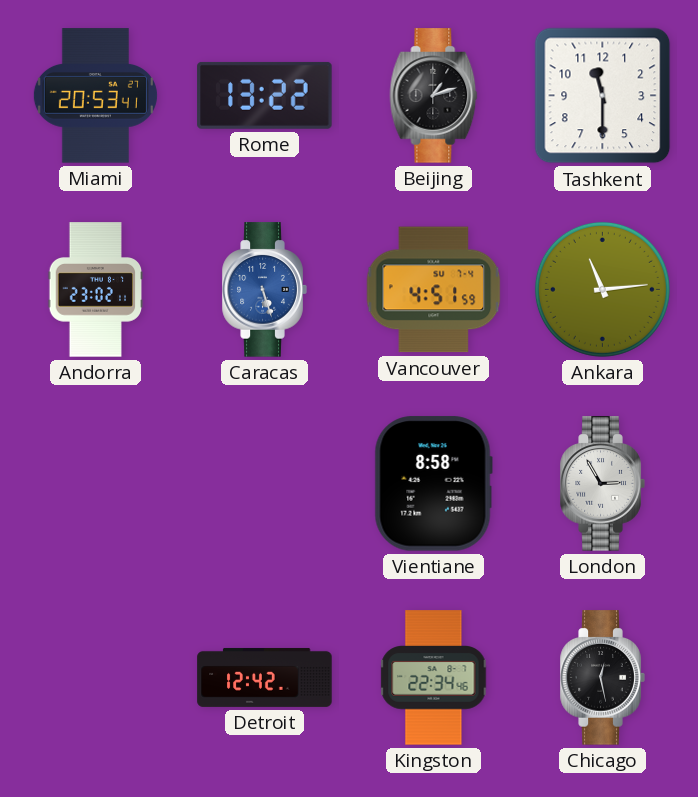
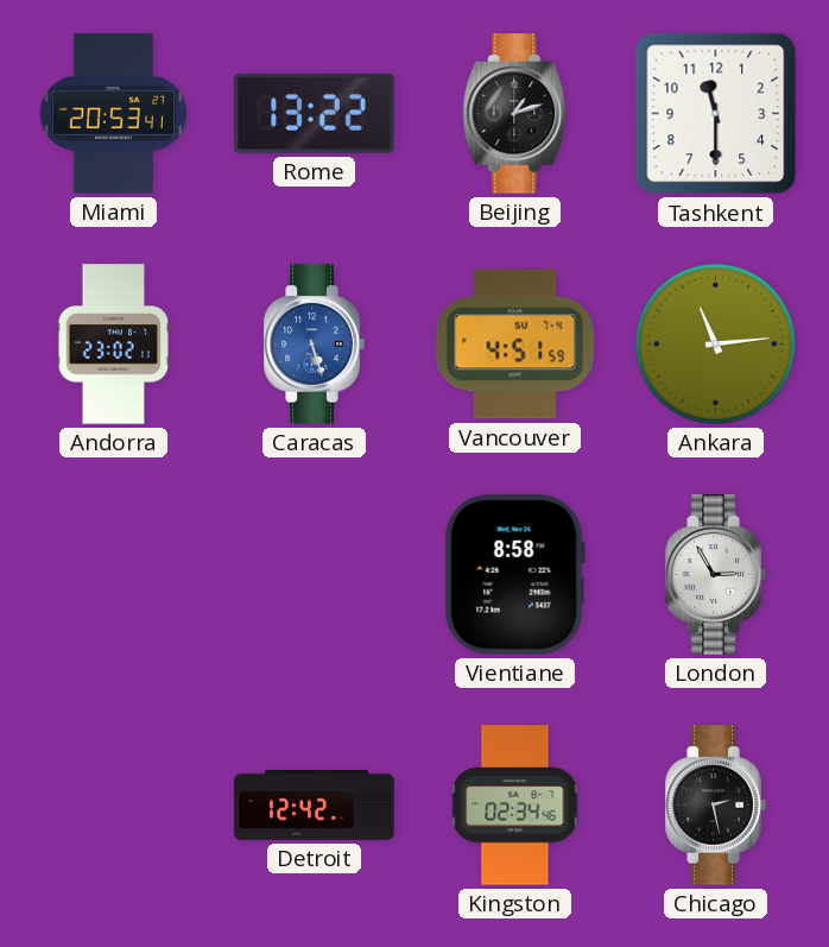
Kingston: 22:34 -> 02:34
Chicago: 12:28 -> 2:28
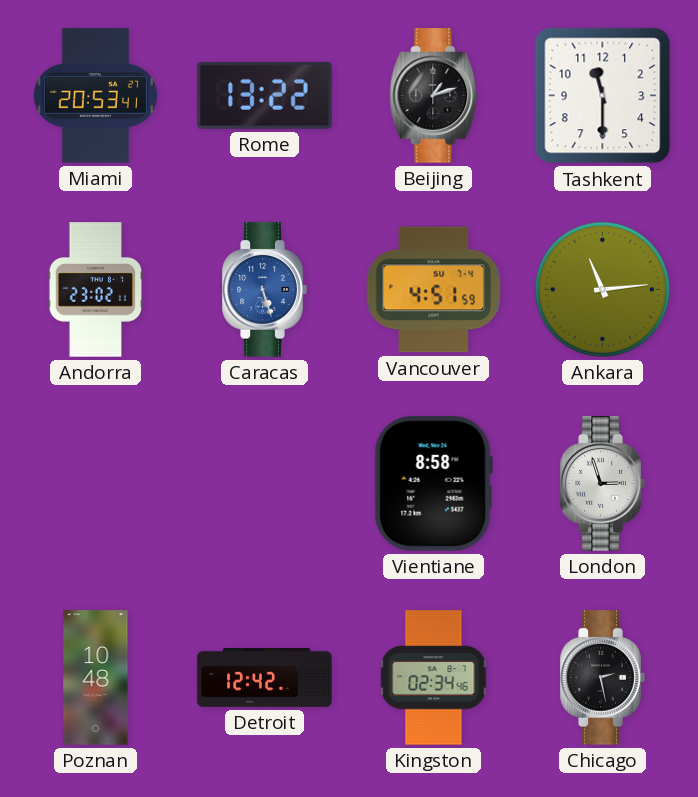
London: 2:55 -> 2:57
Poznan: none -> 10:48
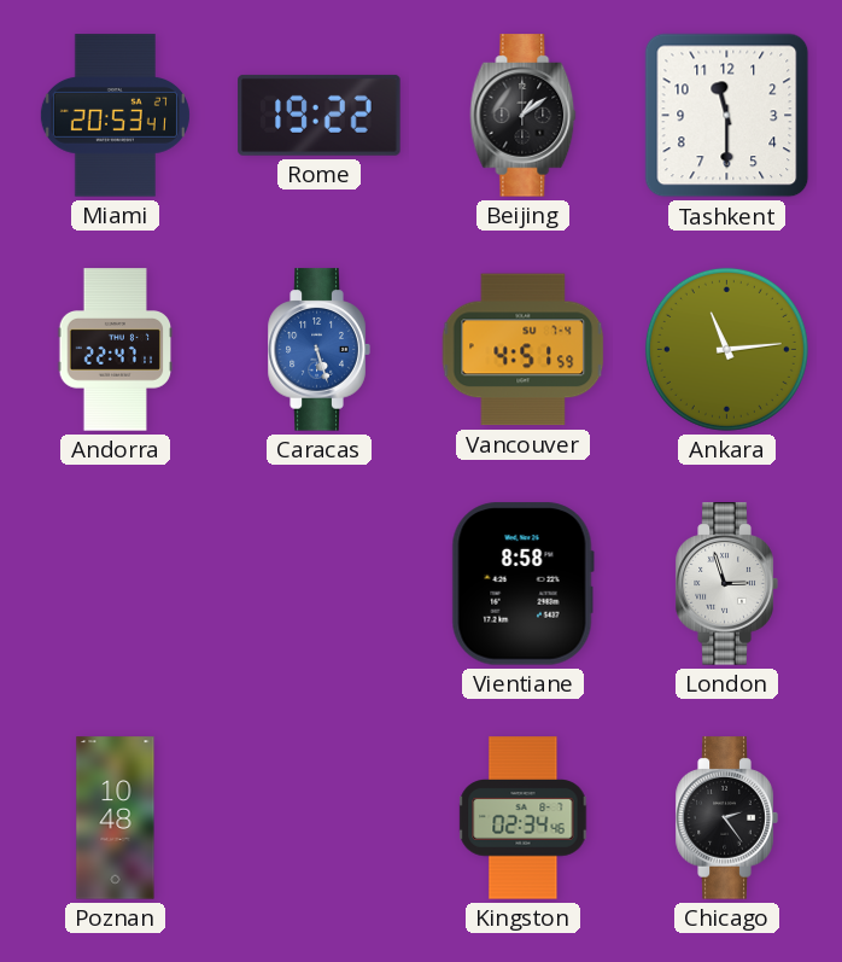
Rome: 13:22 -> 19:22
Beijing: 1:12 -> 1:09
Andorra: 23:02 -> 22:47
Detroit: 12:42 -> none
Chicago: 2:28 -> 2:24
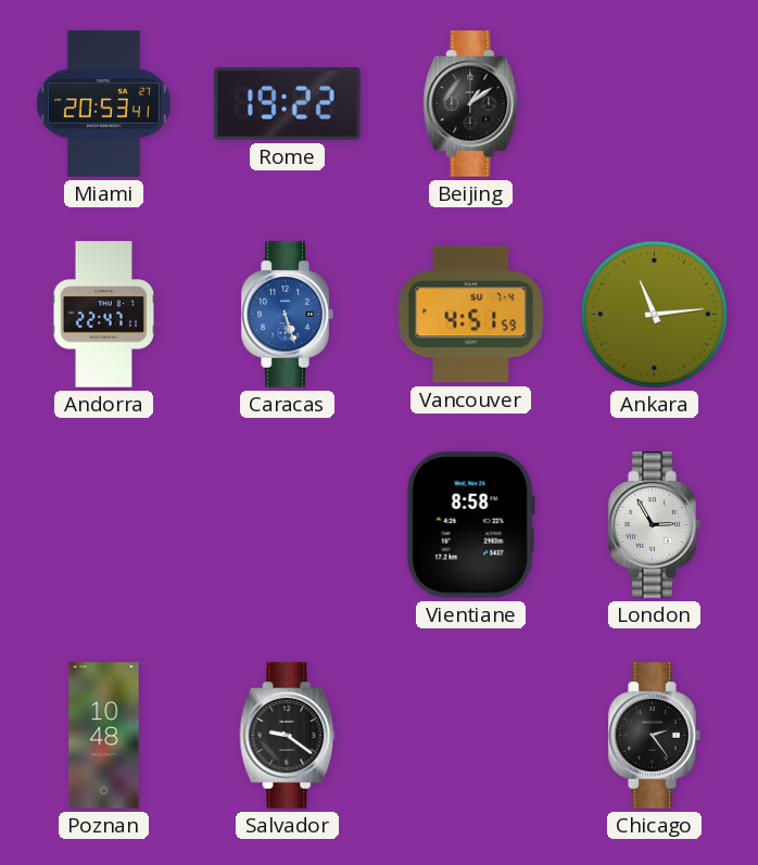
Tashkent: 11:30 -> none
London: 2:57 -> 2:55
Salvador: none -> 9:21
Kingston: 02:34 -> none
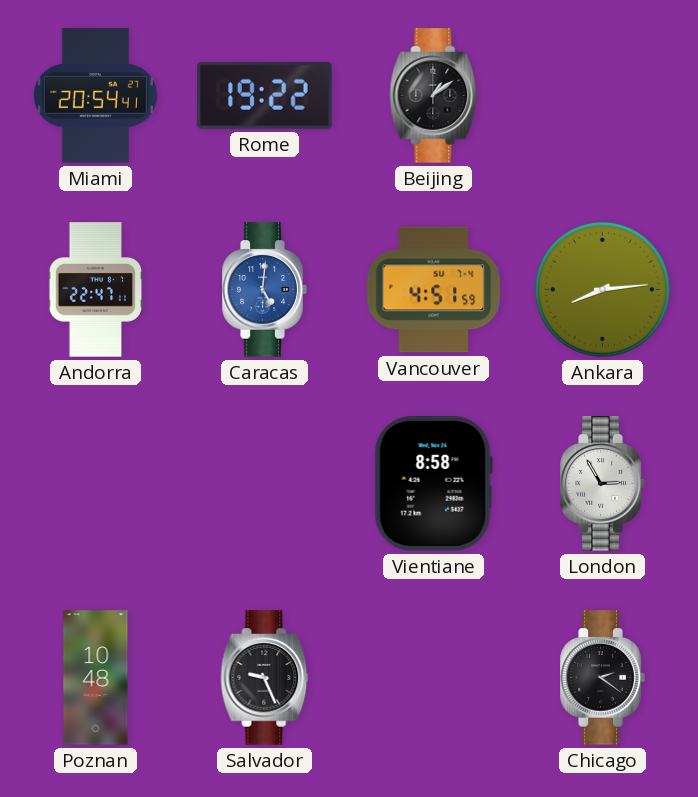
Miami: 20:53 -> 20:54
Caracas: 5:27 -> 5:01
Ankara: 11:14 -> 8:14
Salvador: 9:21 -> 9:26
Chicago: 2:24 -> 2:21
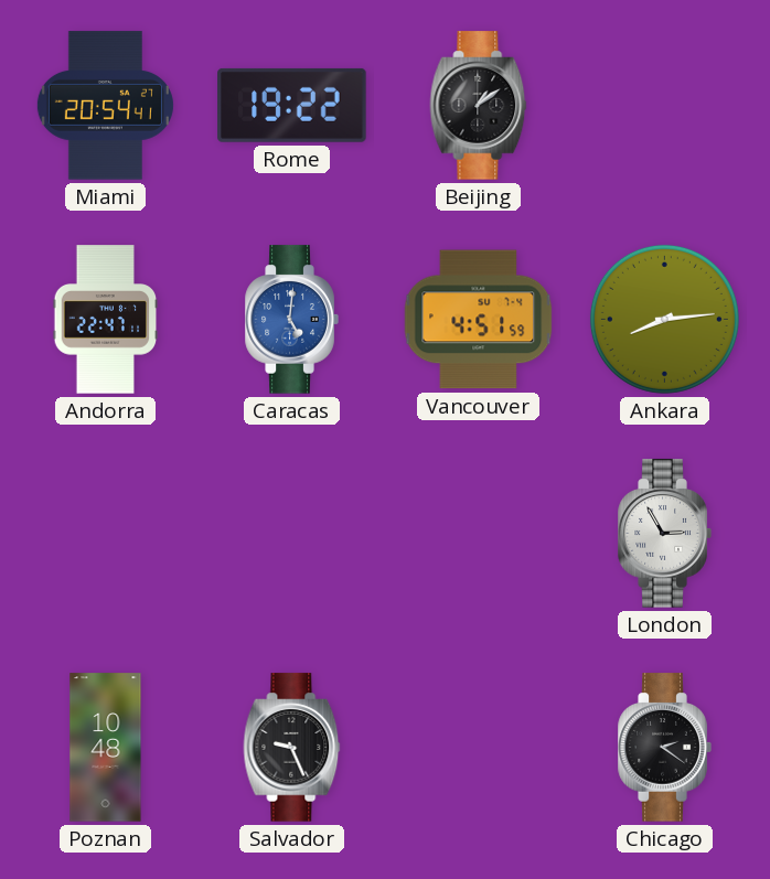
Vientiane: 8:58 -> none
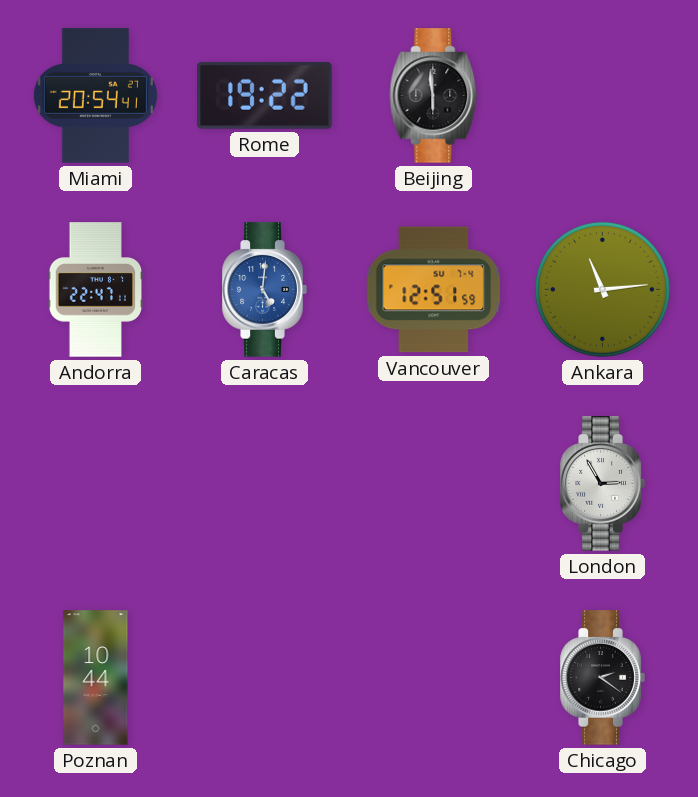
Beijing: 1:09 -> 5:59
Vancouver: 4:51 -> 12:51
Ankara: 8:14 -> 11:14
Poznan: 10:48 -> 10:44
Salvador: 9:26 -> none
